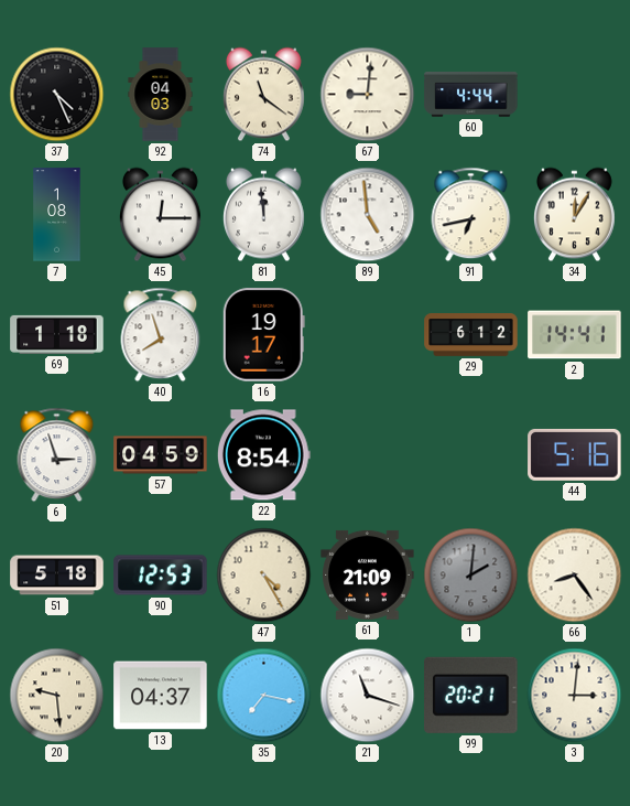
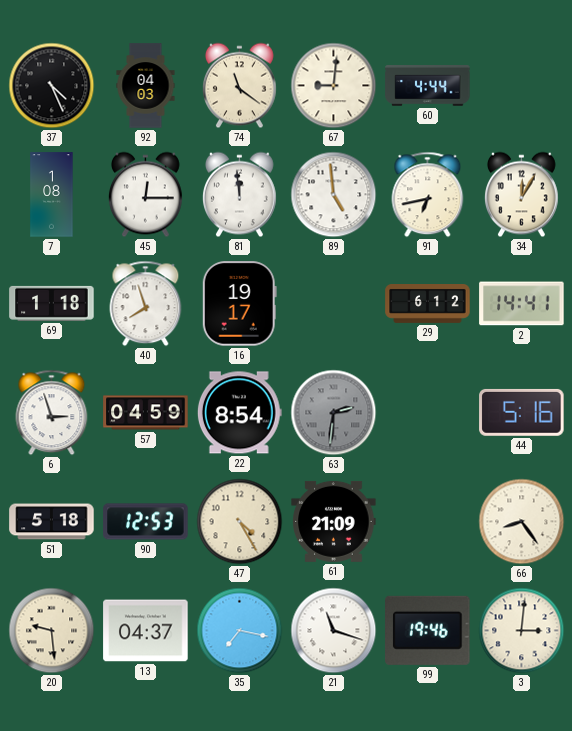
63: none -> 2:31
1: 2:01 -> none
99: 20:21 -> 19:46
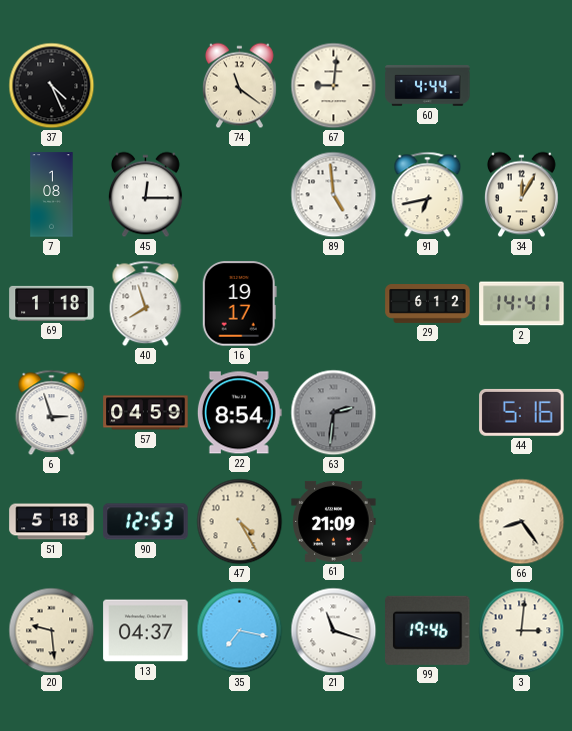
92: 04:03 -> none
81: 11:59 -> none
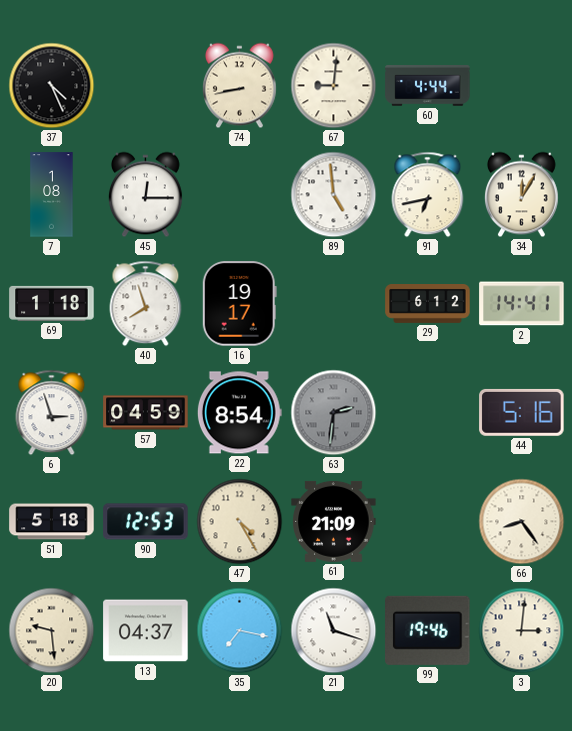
74: 11:21 -> 8:43
